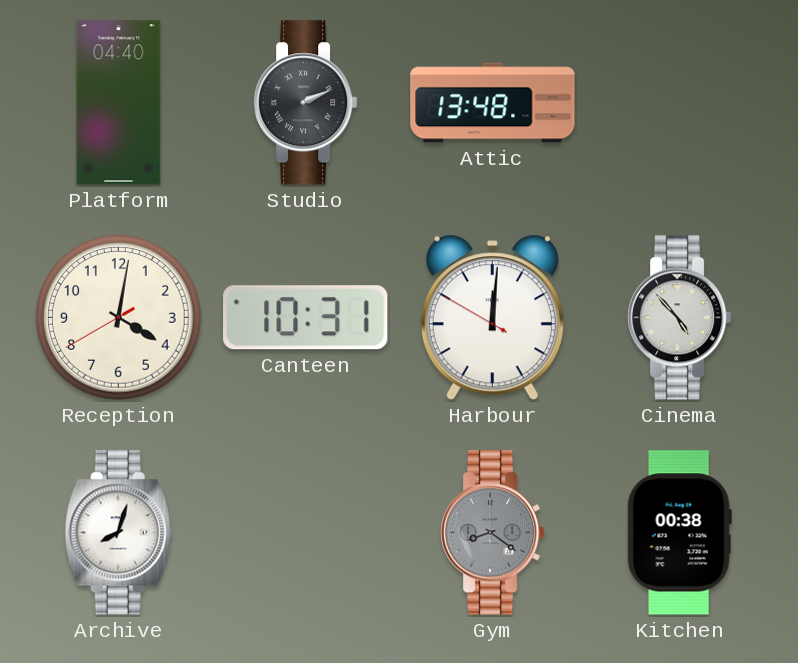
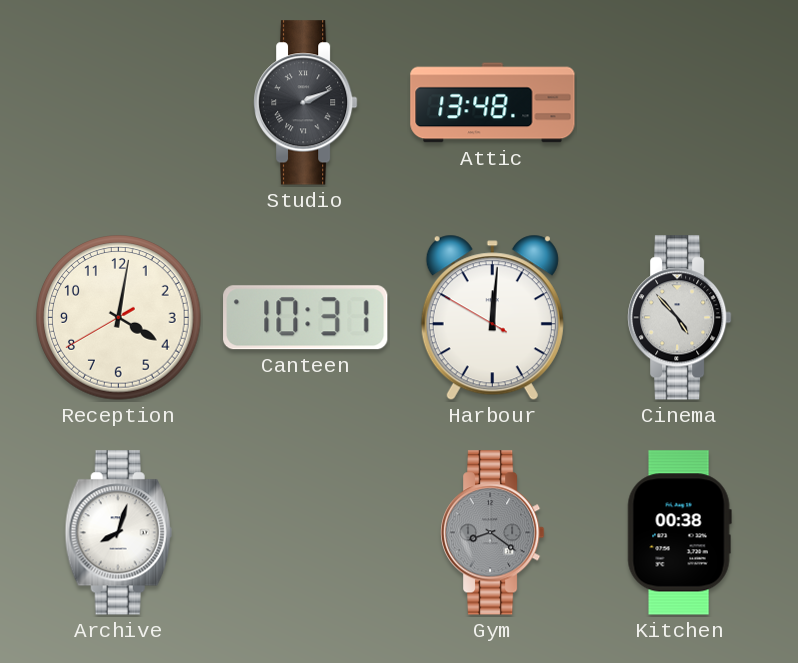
Platform: 04:40 -> none
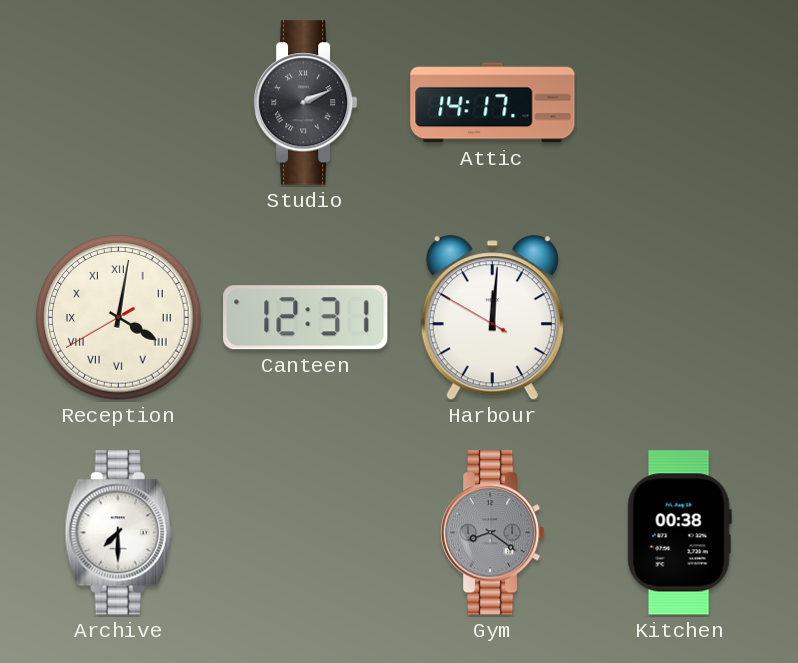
Attic: 13:48 -> 14:17
Reception numerals: Arabic -> Roman
Canteen: 10:31 -> 12:31
Cinema: 4:53 -> none
Archive: 8:03 -> 7:30
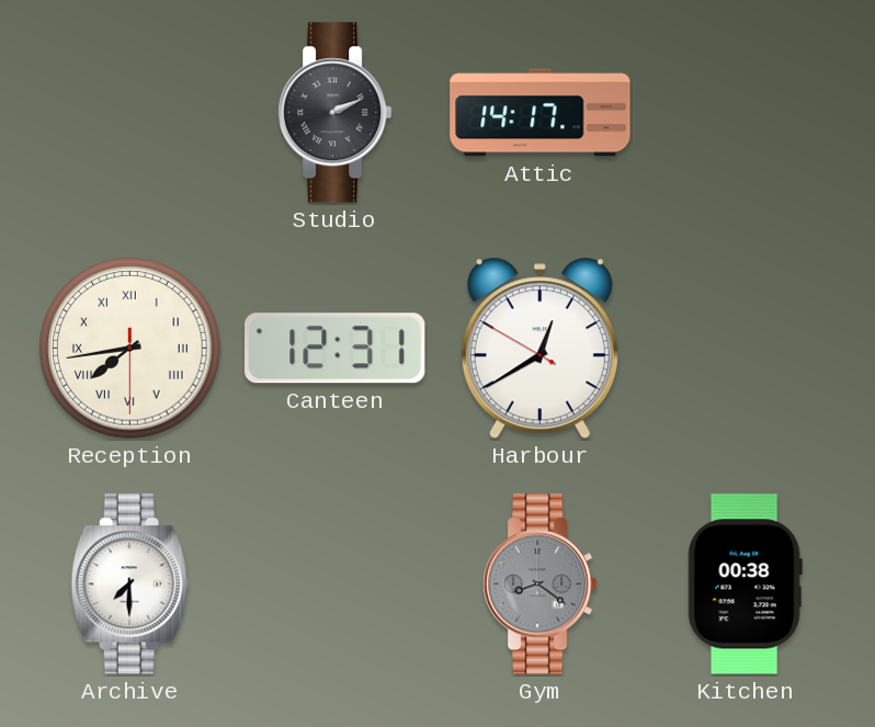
Reception: 4:01 -> 7:43
Harbour: 12:00 -> 12:39
